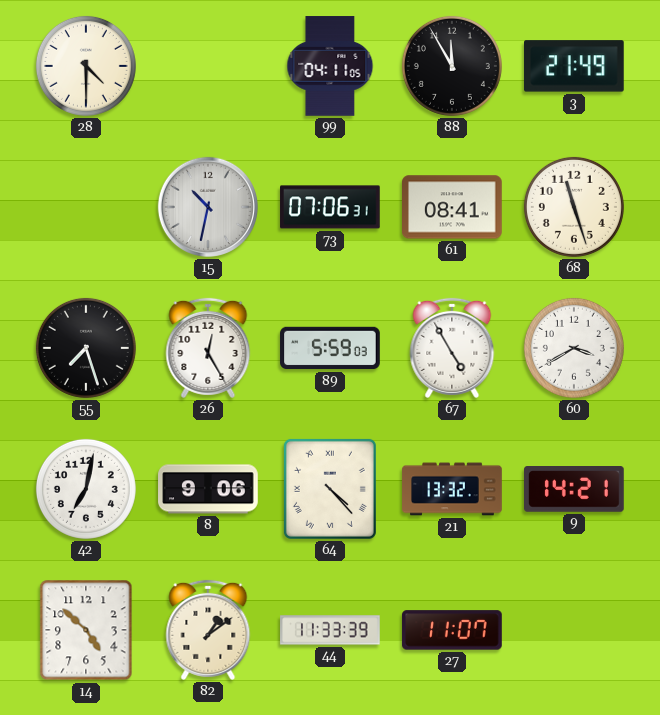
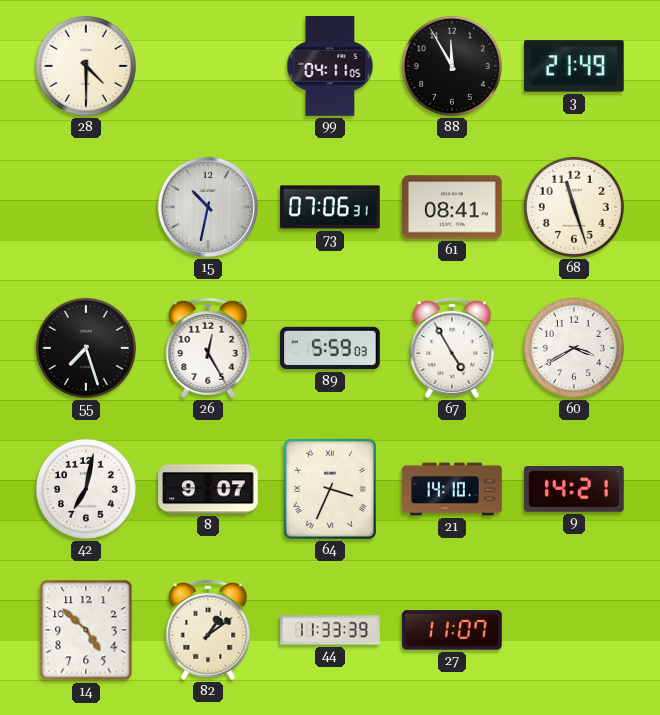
8: 9:06 -> 9:07
64: 4:23 -> 3:34
21: 13:32 -> 14:10
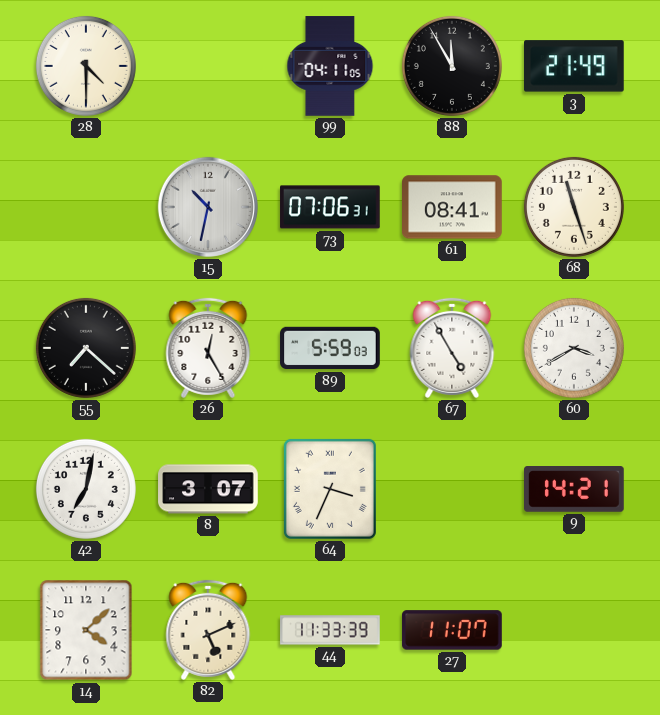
55: 7:27 -> 7:22
8: 9:07 -> 3:07
21: 14:10 -> none
14: 4:52 -> 4:08
82: 1:09 -> 5:11
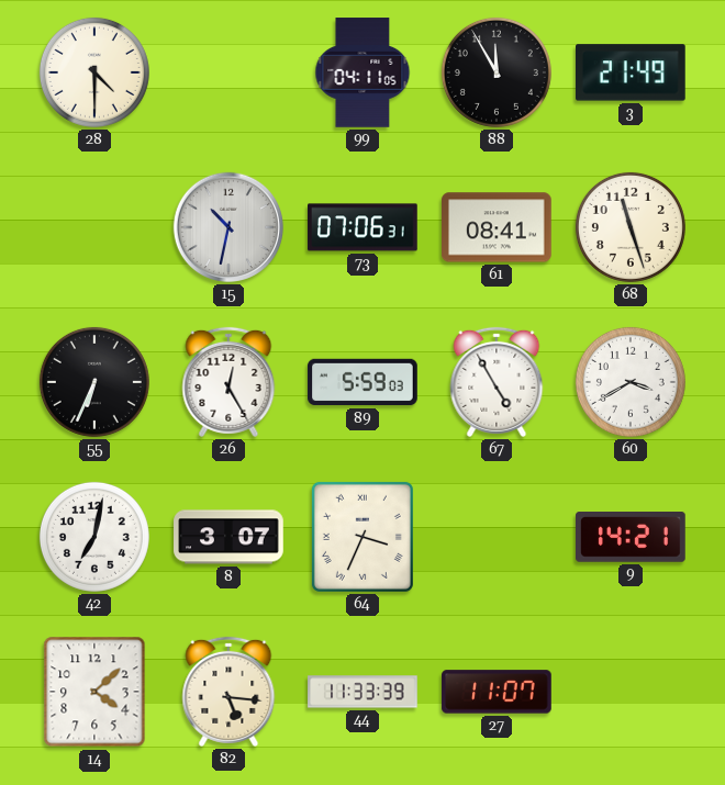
55: 7:22 -> 6:34
82: 5:11 -> 5:16
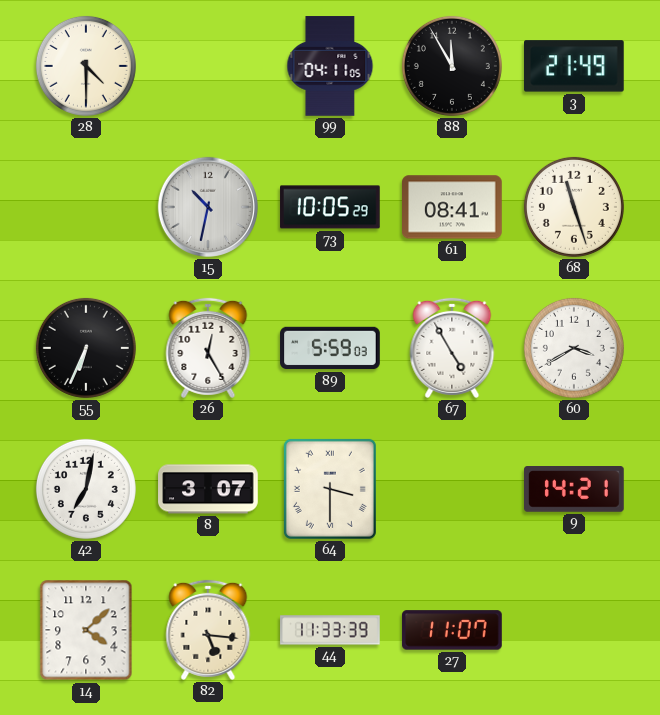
73: 07:06 -> 10:05
64: 3:34 -> 3:30
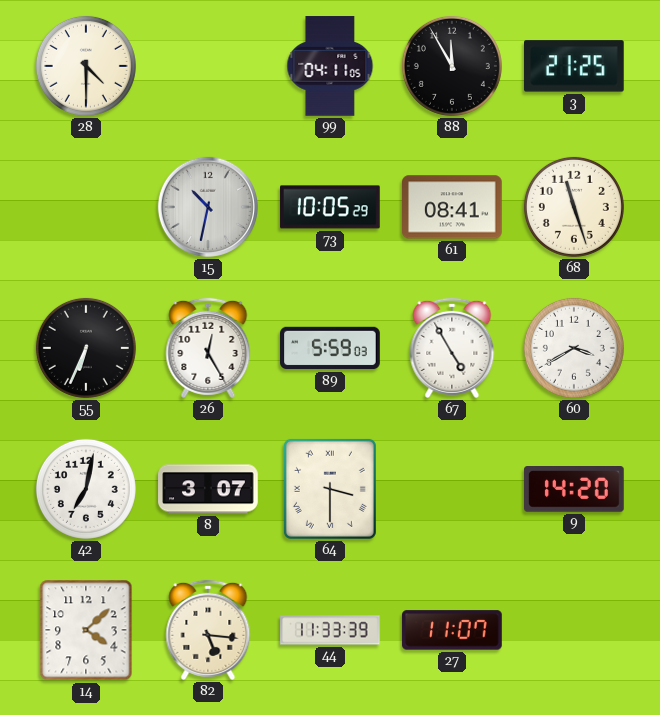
3: 21:49 -> 21:25
9: 14:21 -> 14:20
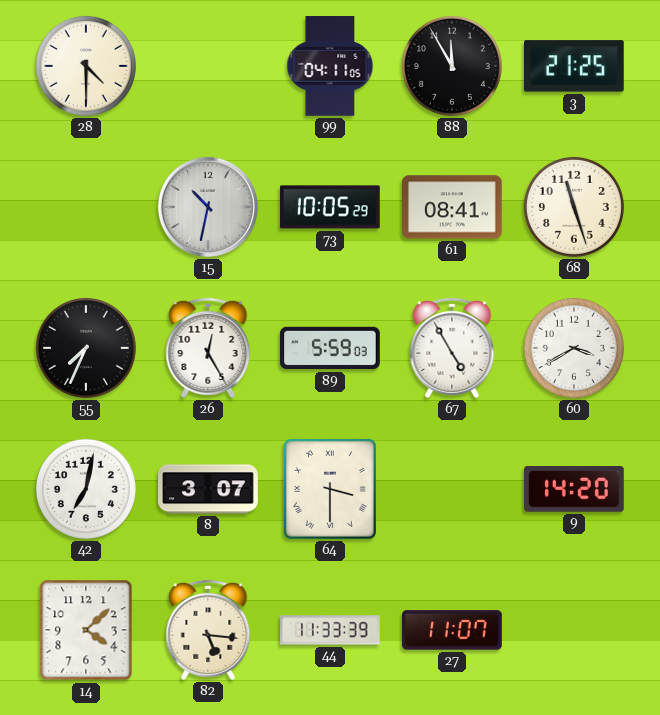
55: 6:34 -> 7:34
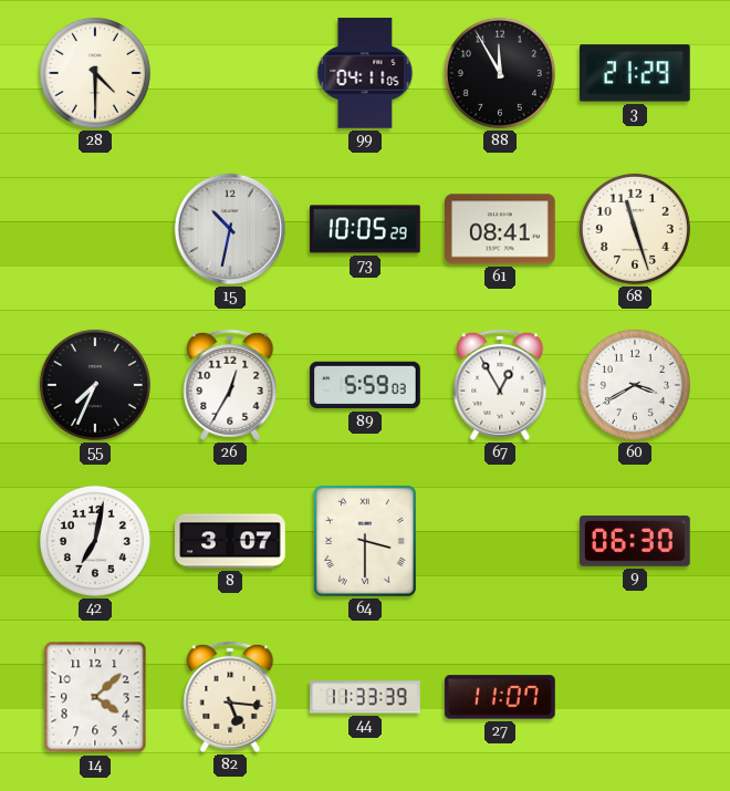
3: 21:25 -> 21:29
26: 12:25 -> 12:35
67: 4:55 -> 12:55
9: 14:20 -> 06:30
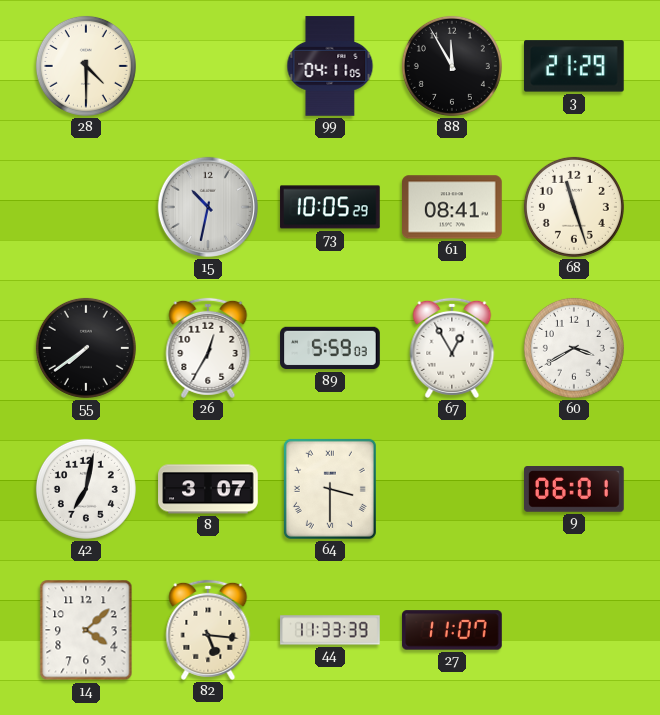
55: 7:34 -> 7:39
9: 06:30 -> 06:01
